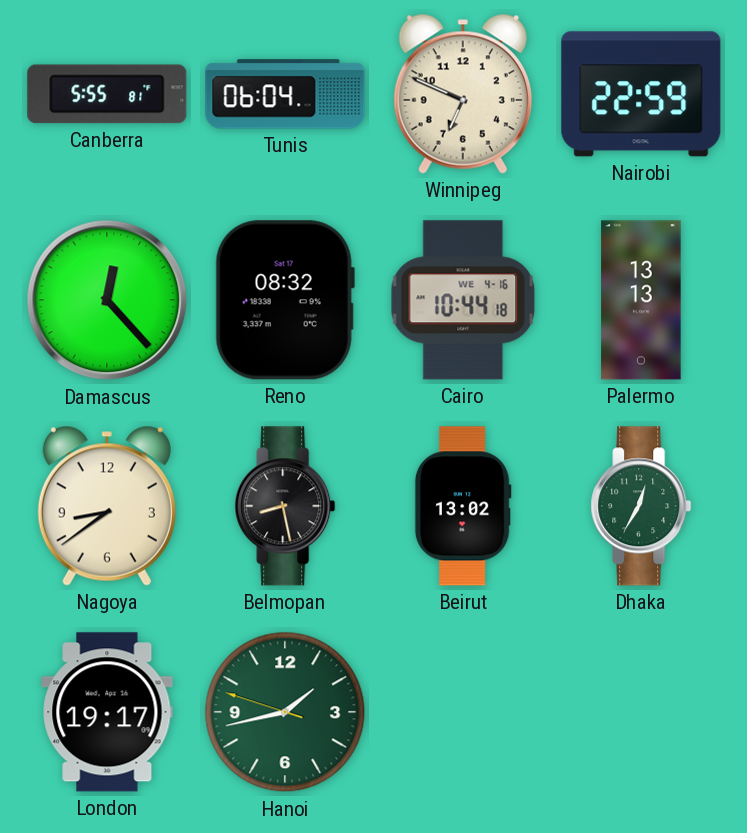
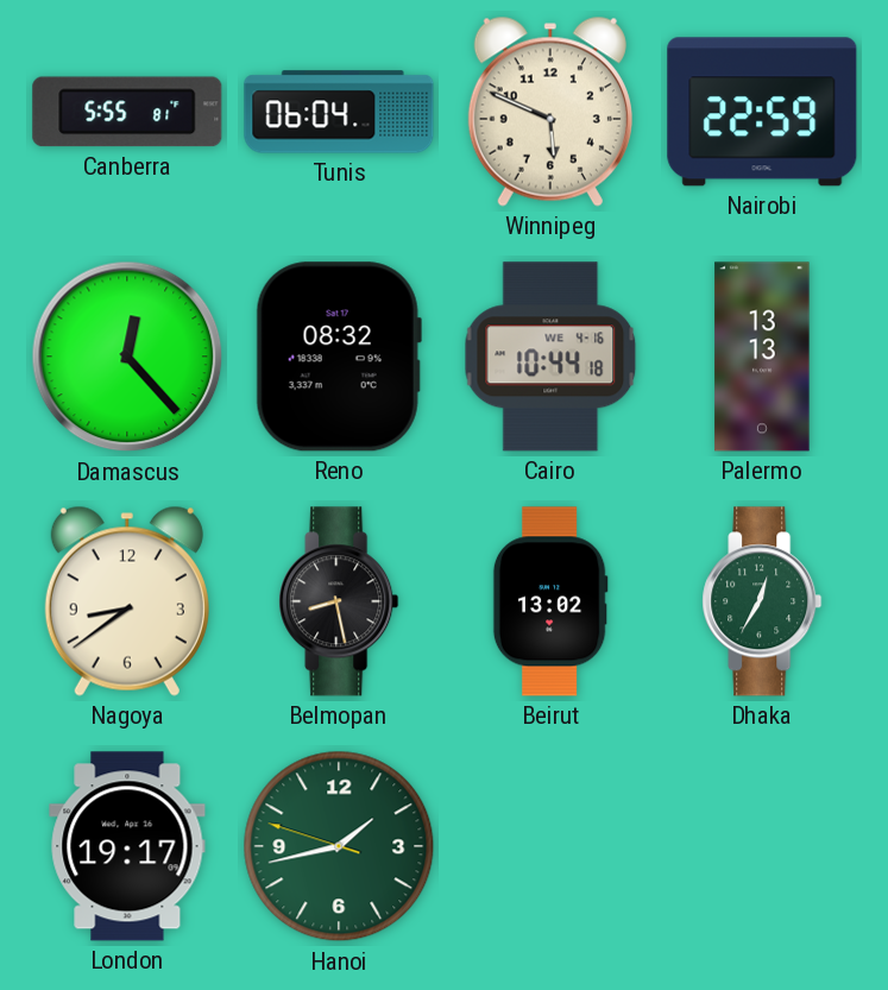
Winnipeg: 6:49 -> 5:49
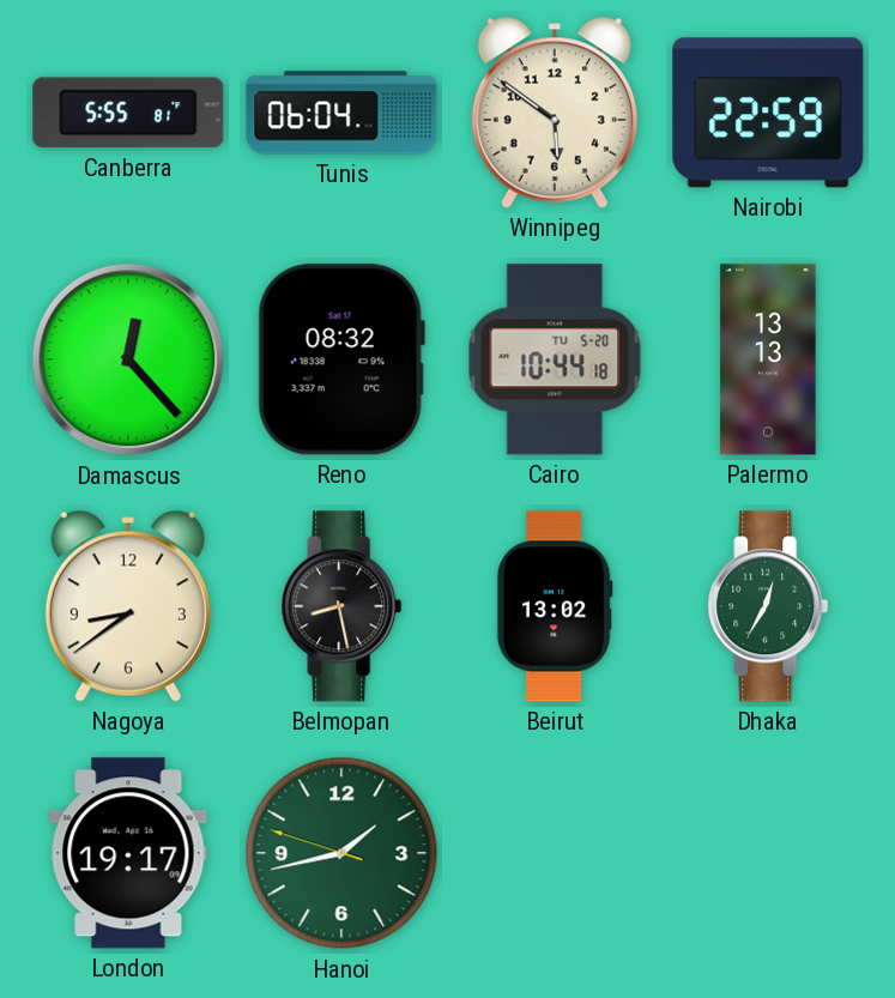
Winnipeg: 5:49 -> 5:51
Cairo date: WE 4-16 -> TU 5-20
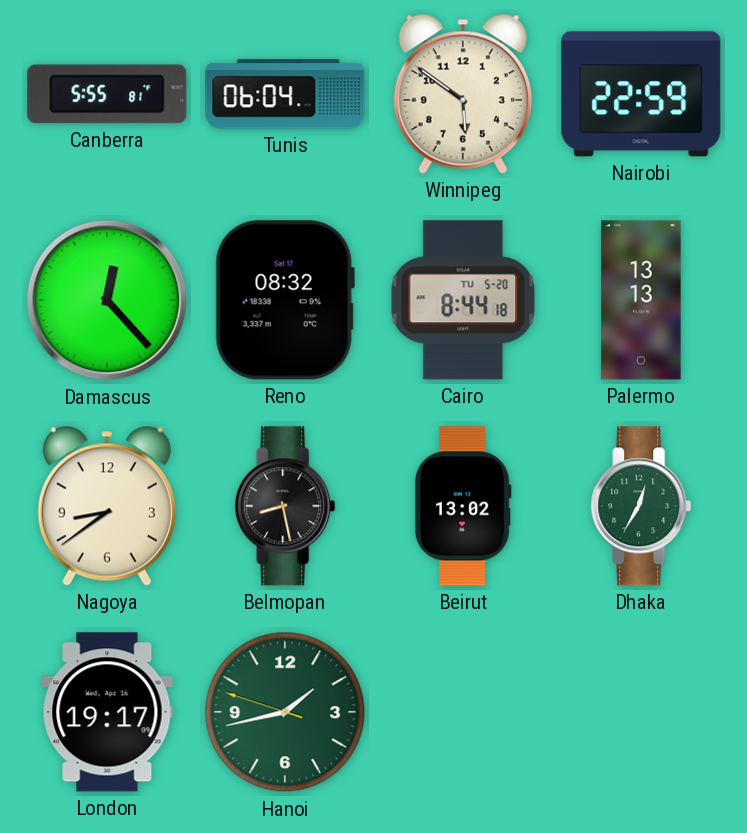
Cairo: 10:44 -> 8:44
